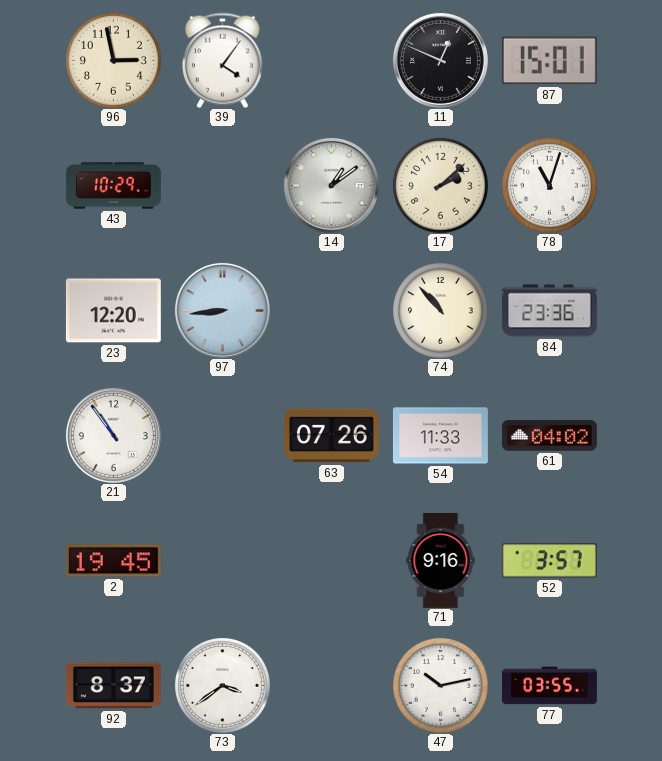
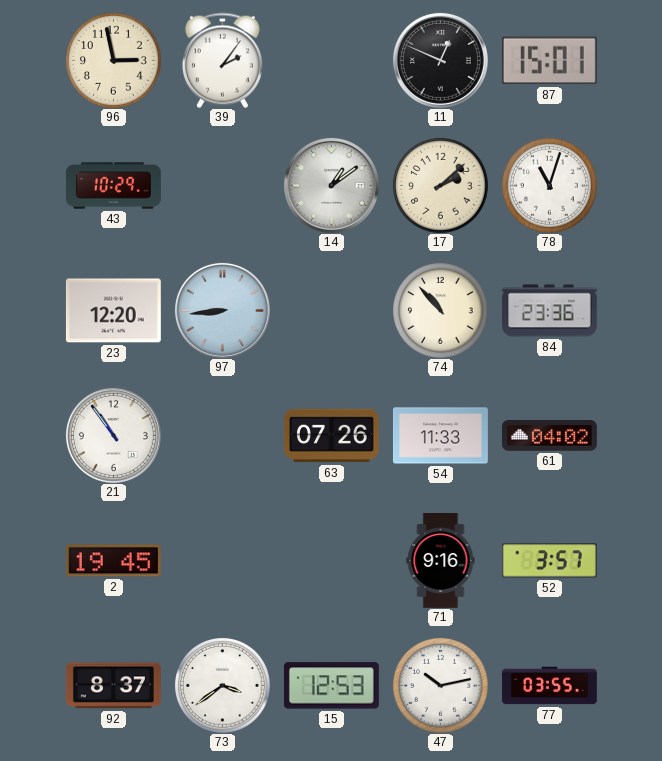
39: 4:06 -> 2:06
15: none -> 12:53
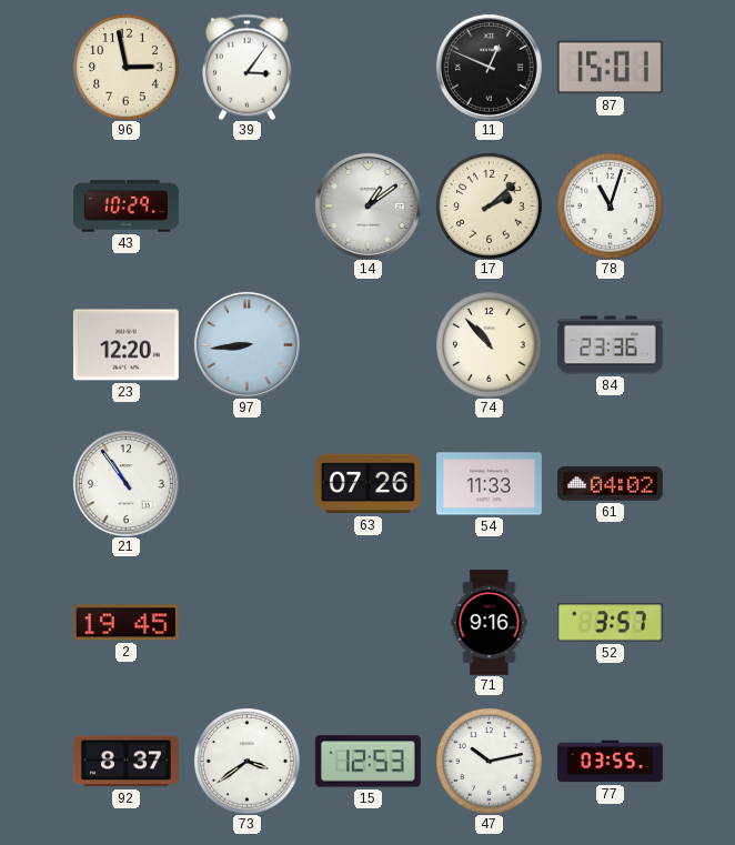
39: 2:06 -> 3:06
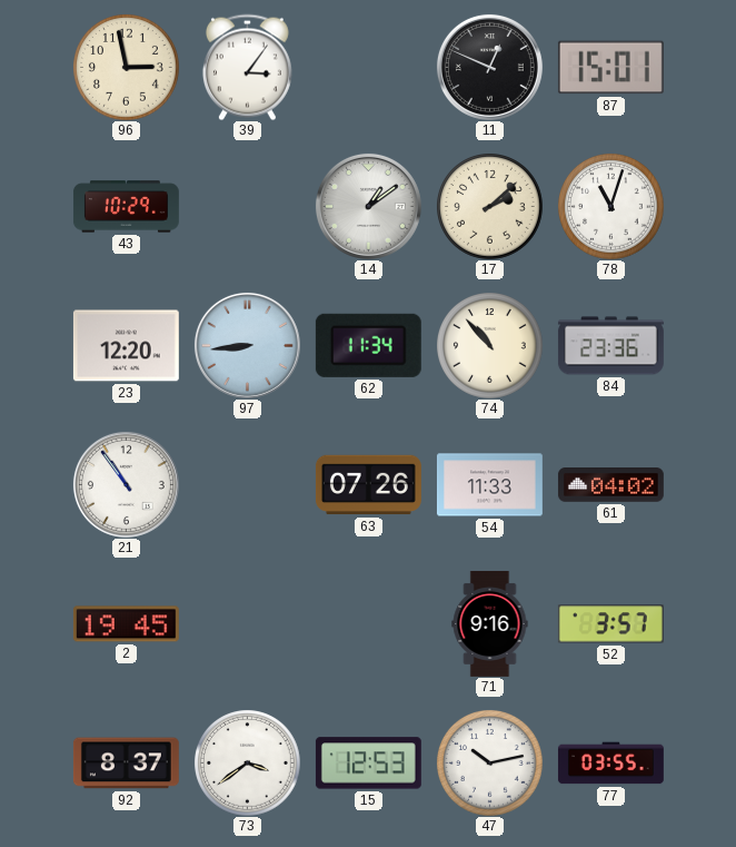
62: none -> 11:34
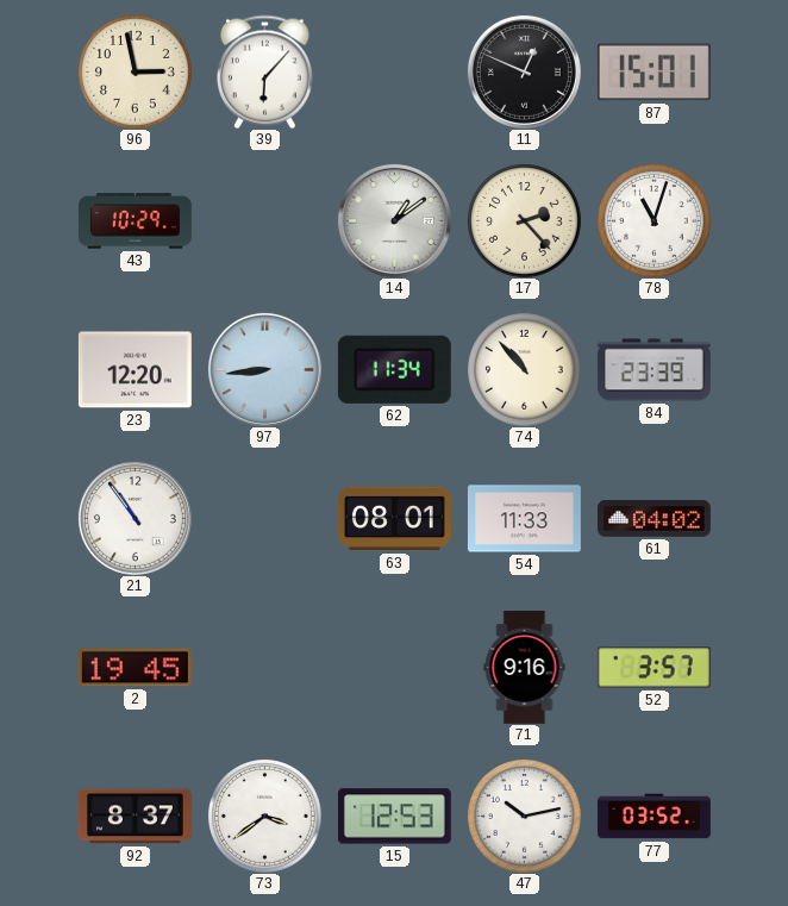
39: 3:06 -> 6:07
17: 2:08 -> 2:23
84: 23:36 -> 23:39
63: 07:26 -> 08:01
77: 03:55 -> 03:52
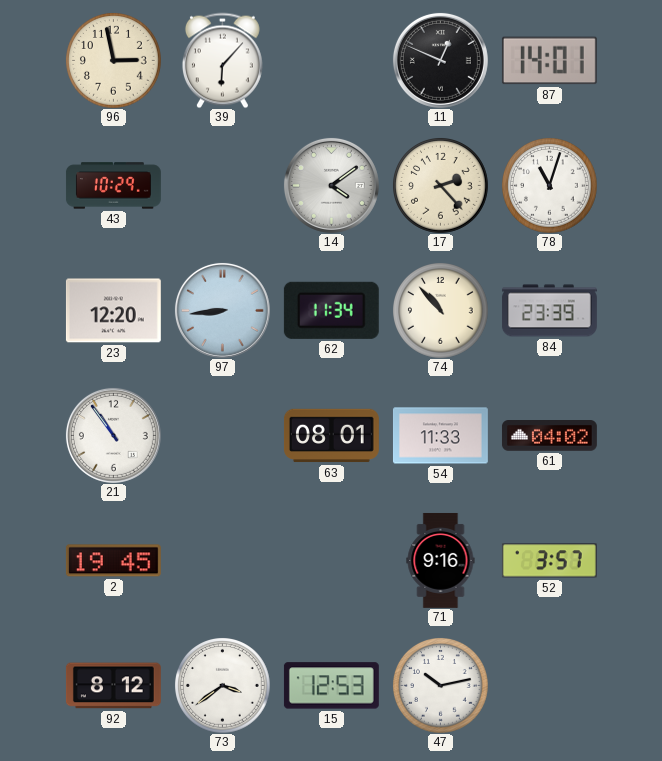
87: 15:01 -> 14:01
14: 1:09 -> 4:09
92: 8:37 -> 8:12
77: 03:52 -> none
